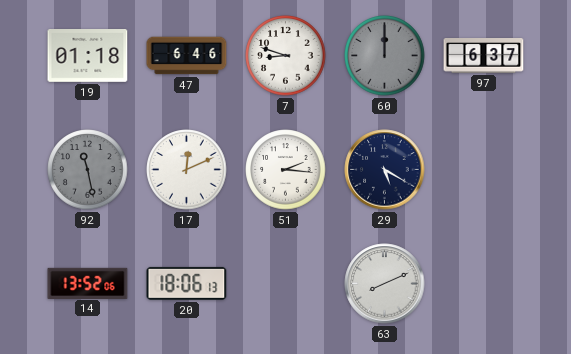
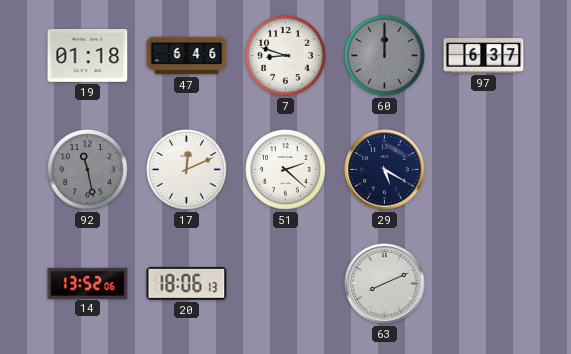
51: 2:16 -> 2:22
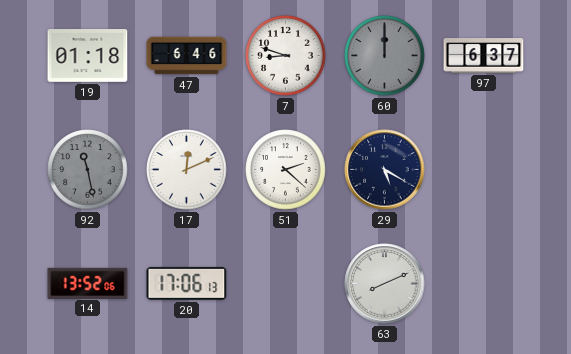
20: 18:06 -> 17:06
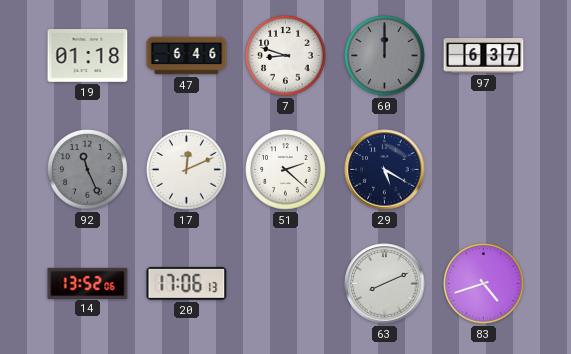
92: 11:28 -> 11:26
83: none -> 4:42
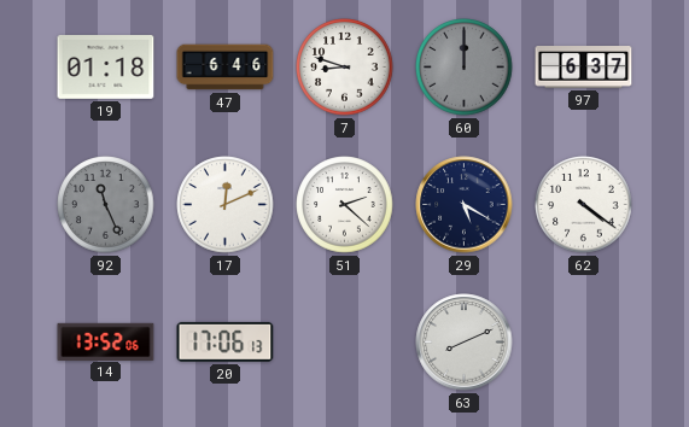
62: none -> 4:21
83: 4:42 -> none
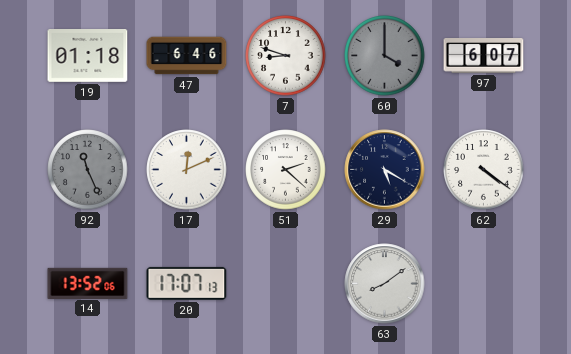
60: 12:00 -> 4:00
97: 6:37 -> 6:07
20: 17:06 -> 17:07
63: 8:11 -> 8:09
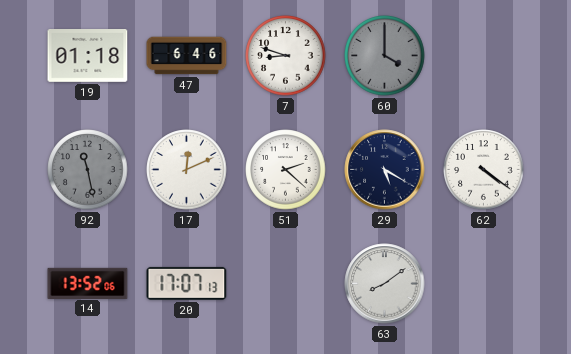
97: 6:07 -> none
92: 11:26 -> 11:28
